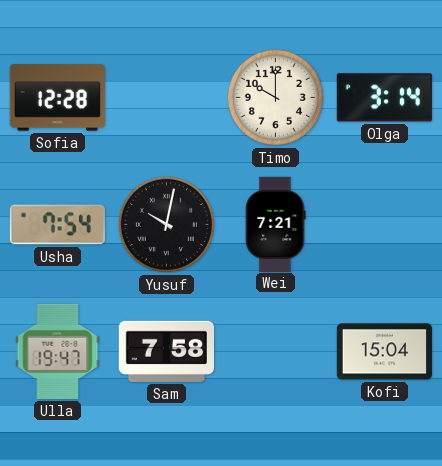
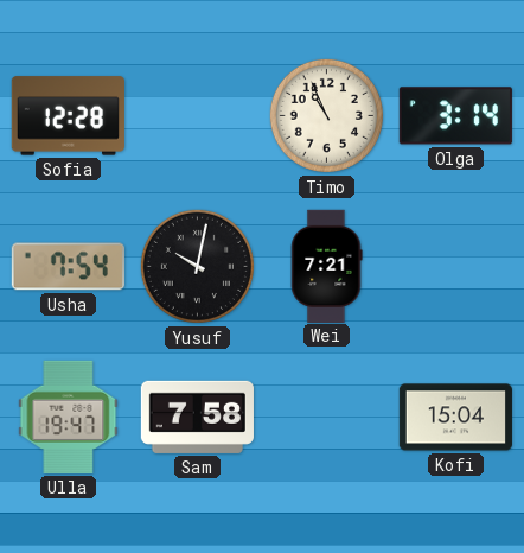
Timo: 10:00 -> 10:56
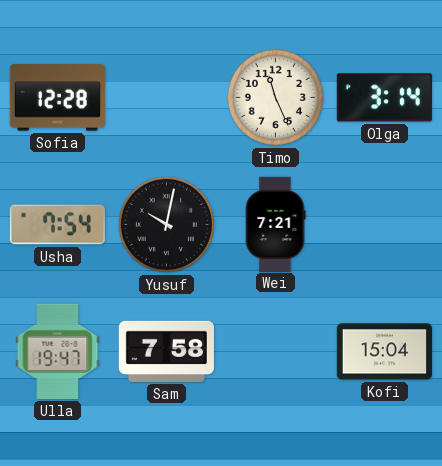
Timo: 10:56 -> 11:26
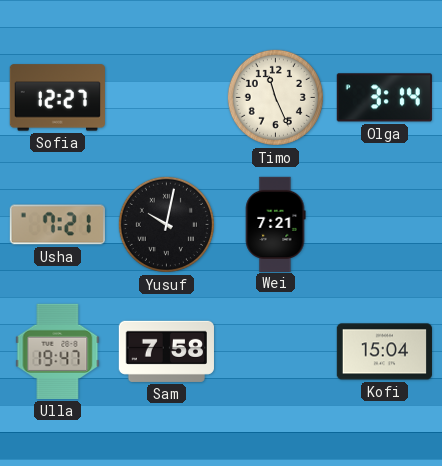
Sofia: 12:28 -> 12:27
Usha: 7:54 -> 7:21
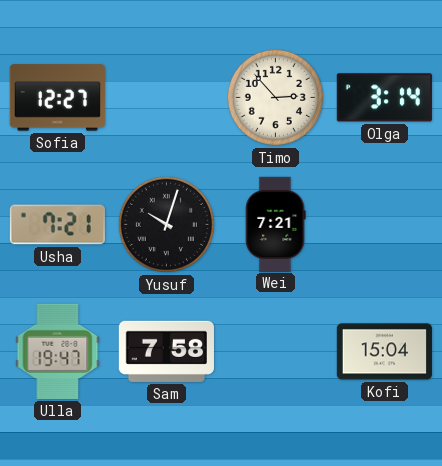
Timo: 11:26 -> 2:53
Yusuf: 10:02 -> 10:03
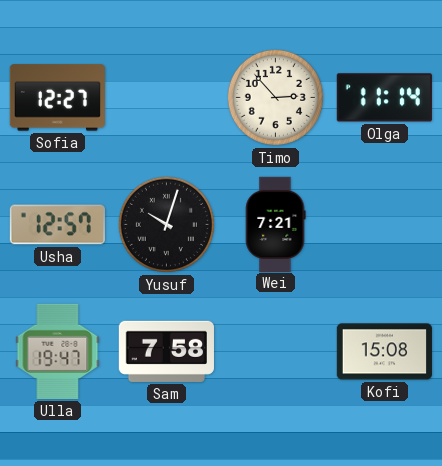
Olga: 3:14 -> 11:14
Usha: 7:21 -> 12:57
Kofi: 15:04 -> 15:08
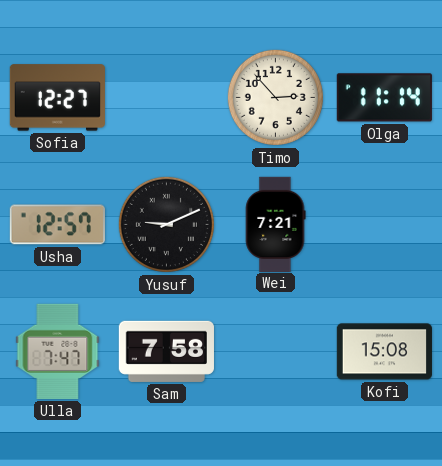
Yusuf: 10:03 -> 9:11
Ulla: 19:47 -> 7:47
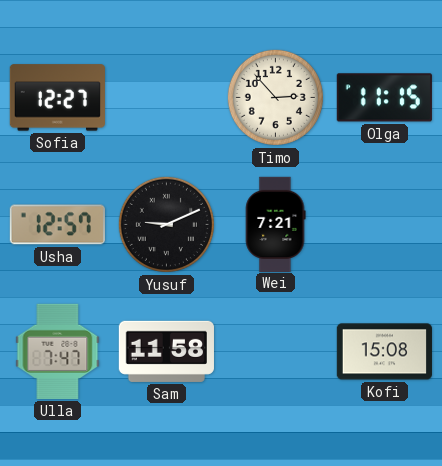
Olga: 11:14 -> 11:15
Sam: 7:58 -> 11:58
